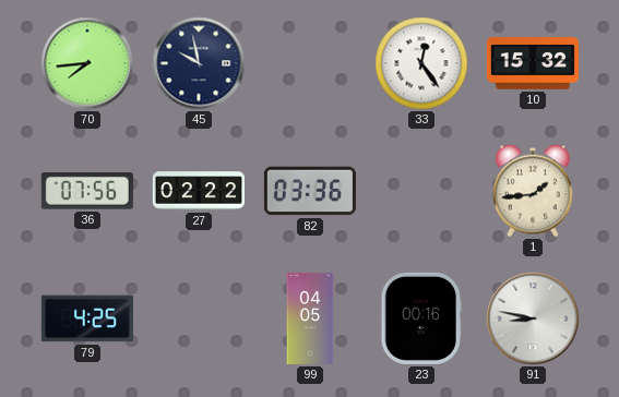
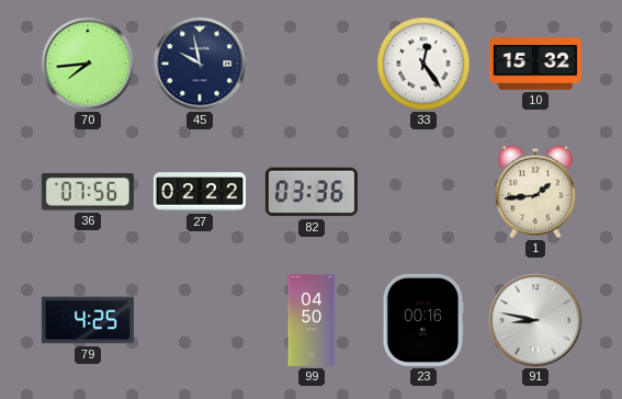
99: 04:05 -> 04:50
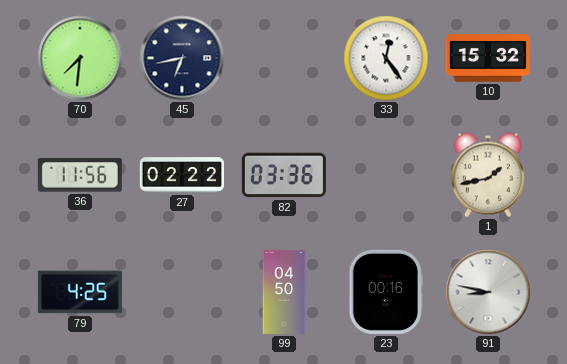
70: 7:44 -> 7:31
45: 9:58 -> 6:43
36: 07:56 -> 11:56
1: 1:44 -> 1:43
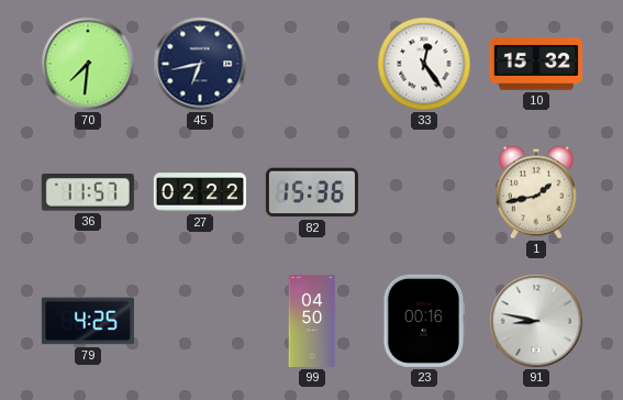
36: 11:56 -> 11:57
82: 03:36 -> 15:36
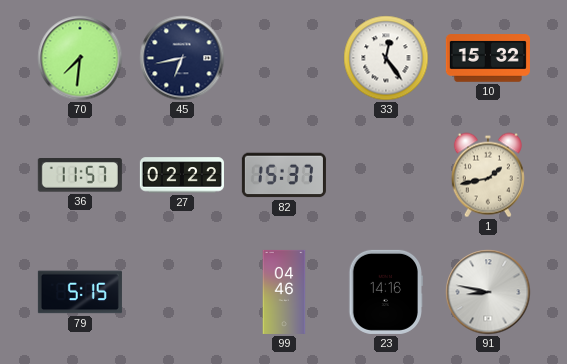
82: 15:36 -> 15:37
79: 4:25 -> 5:15
99: 04:50 -> 04:46
23: 00:16 -> 14:16
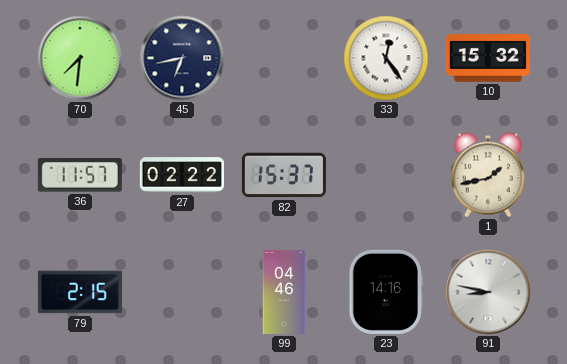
79: 5:15 -> 2:15
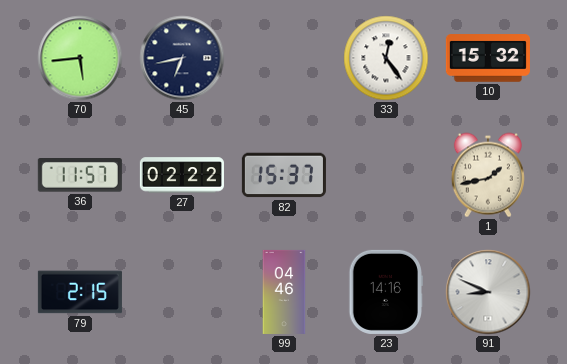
70: 7:31 -> 5:44
91: 8:47 -> 8:49
